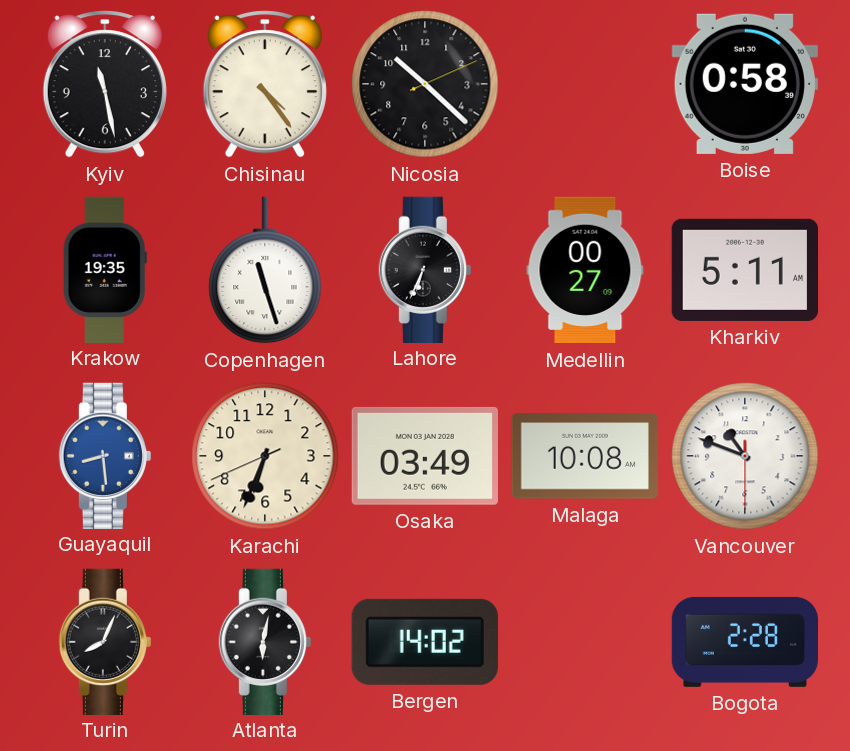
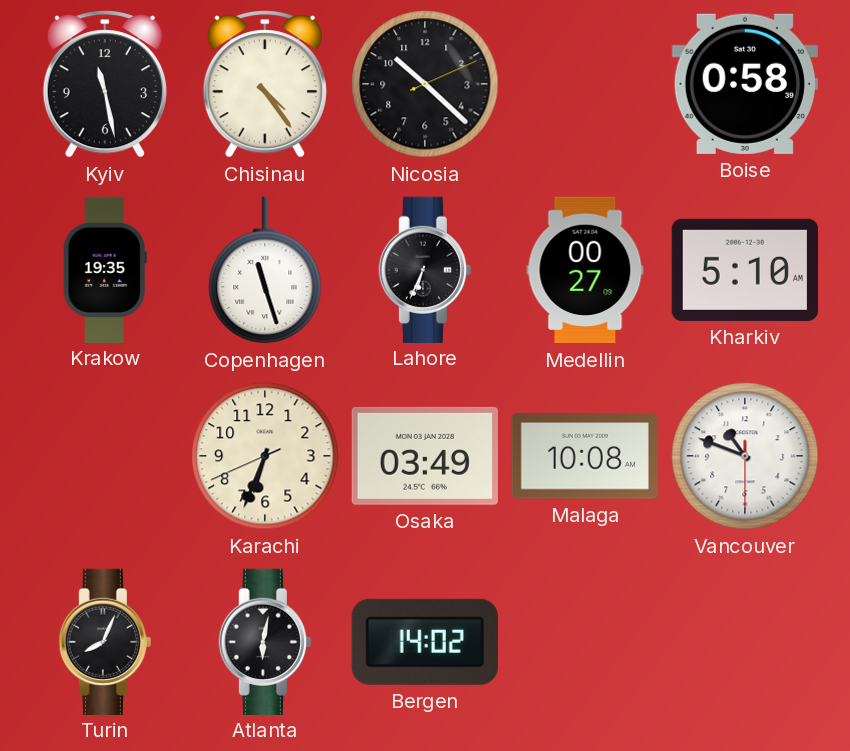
Kharkiv: 5:11 -> 5:10
Guayaquil: 8:29 -> none
Bogota: 2:28 -> none
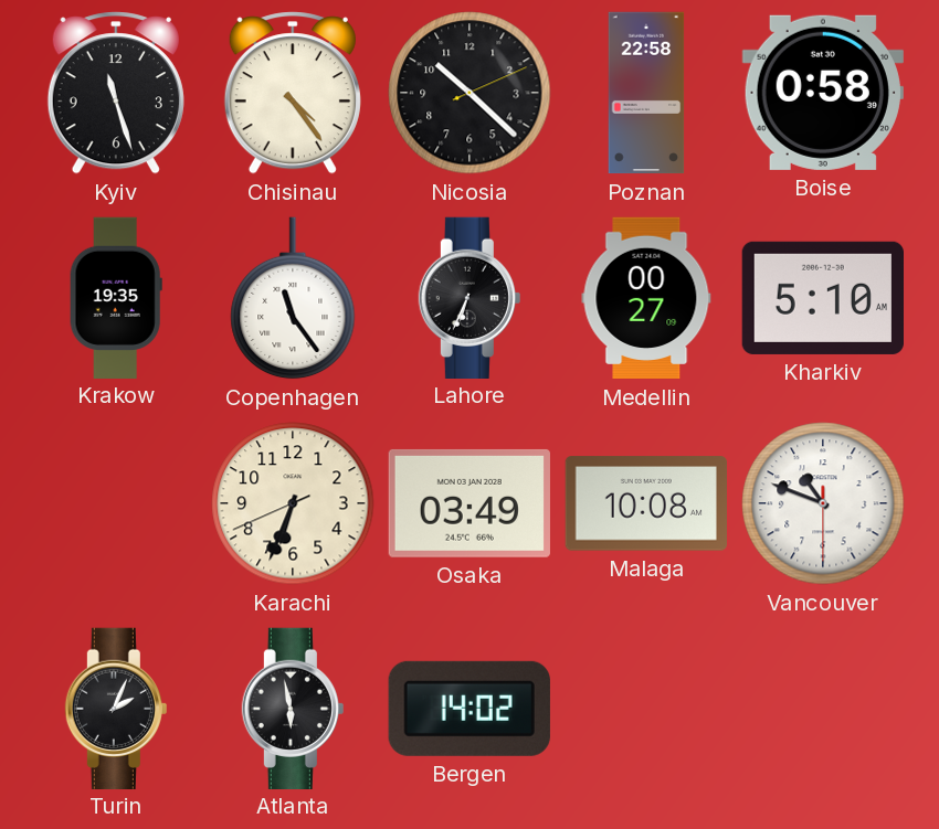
Kyiv: 11:28 -> 11:27
Poznan: none -> 22:58
Copenhagen: 11:27 -> 11:24
Turin: 8:04 -> 2:04
Atlanta: 6:02 -> 5:58
